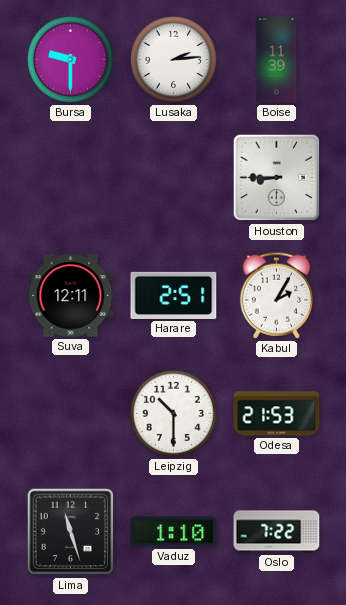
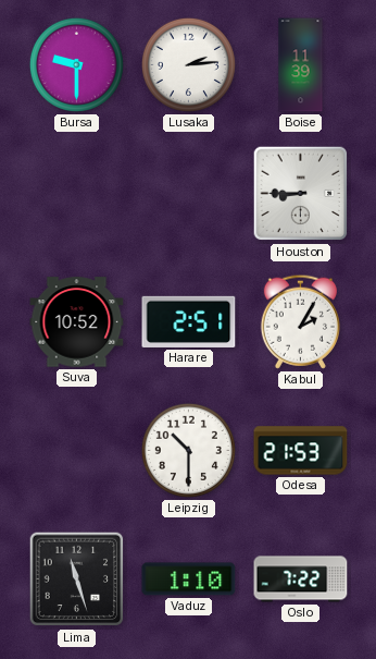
Suva: 12:11 -> 10:52
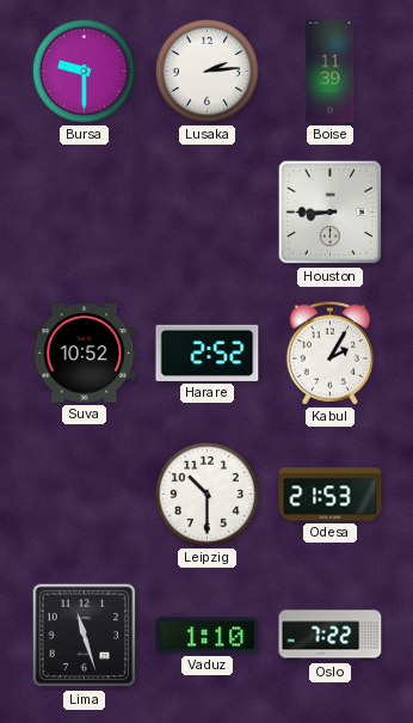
Harare: 2:51 -> 2:52
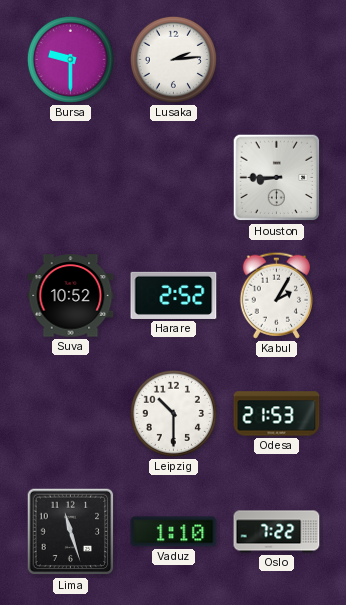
Boise: 11:39 -> none
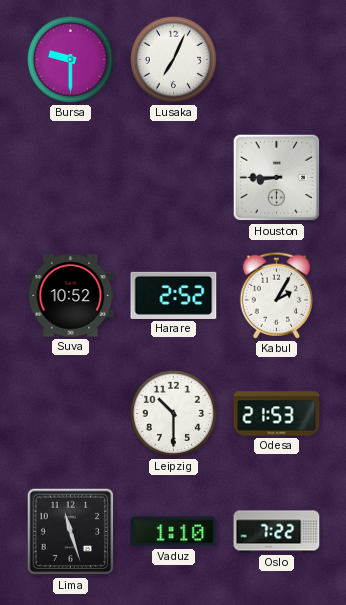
Lusaka: 2:14 -> 7:04
